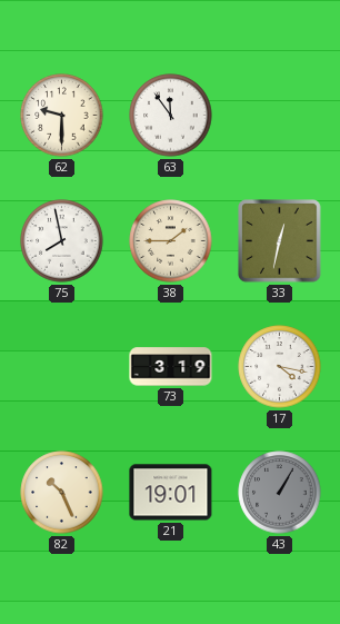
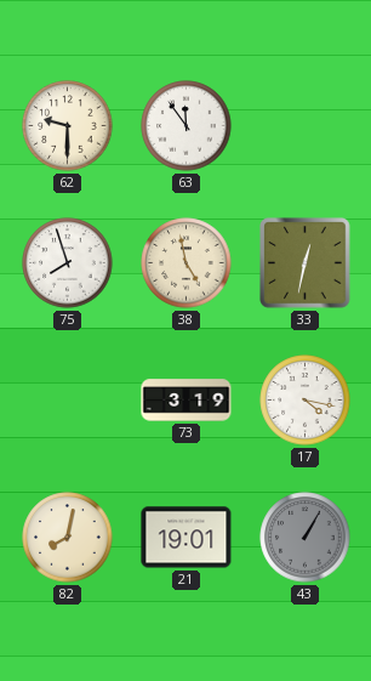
75: 7:58 -> 7:57
38: 1:45 -> 4:58
82: 10:26 -> 8:02
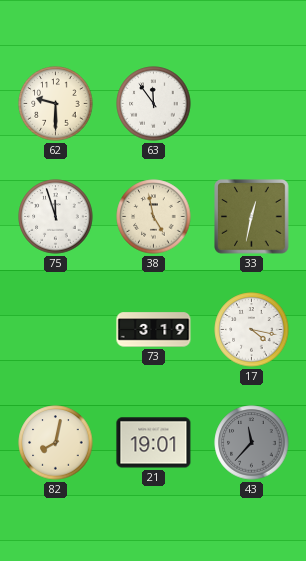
75: 7:57 -> 11:57
43: 1:05 -> 11:37
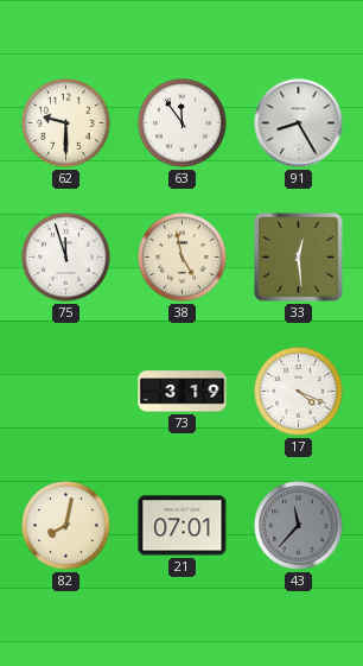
91: none -> 8:25
33: 12:32 -> 12:29
17: 4:17 -> 4:19
21: 19:01 -> 07:01
